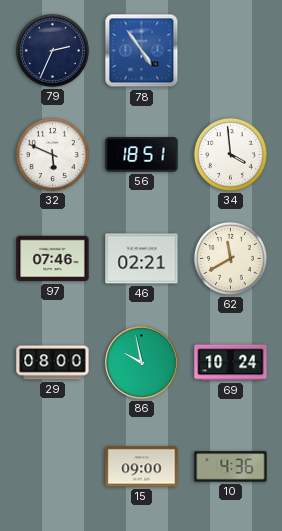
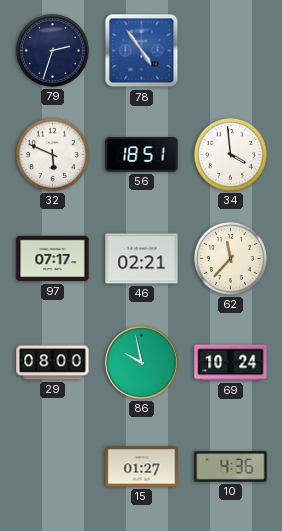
79: 2:34 -> 2:33
97: 07:46 -> 07:17
62: 11:40 -> 11:37
15: 09:00 -> 01:27
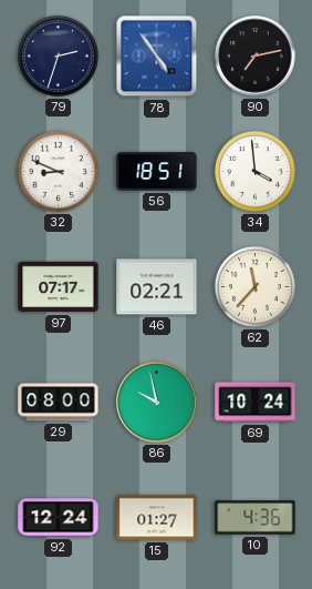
90: none -> 7:13
32: 5:49 -> 8:49
92: none -> 12:24
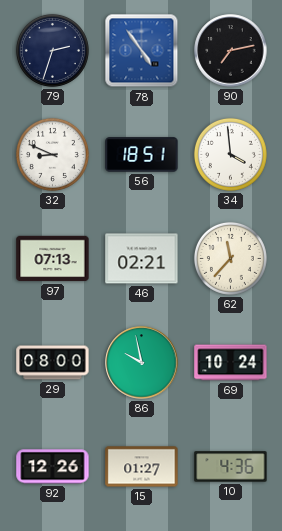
97: 07:17 -> 07:13
92: 12:24 -> 12:26
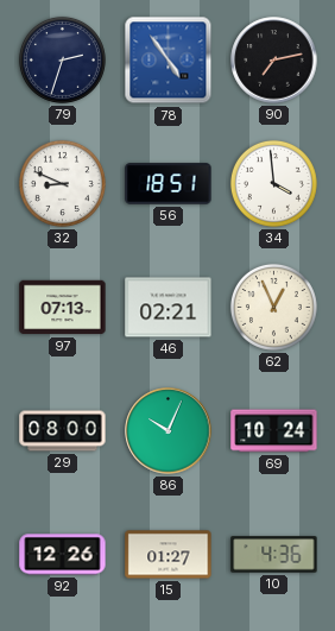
62: 11:37 -> 12:56
86: 9:58 -> 10:04
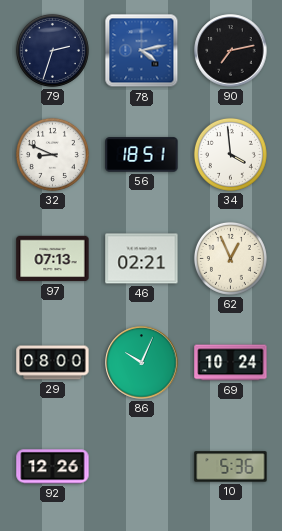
78: 4:54 -> 4:13
15: 01:27 -> none
10: 4:36 -> 5:36
